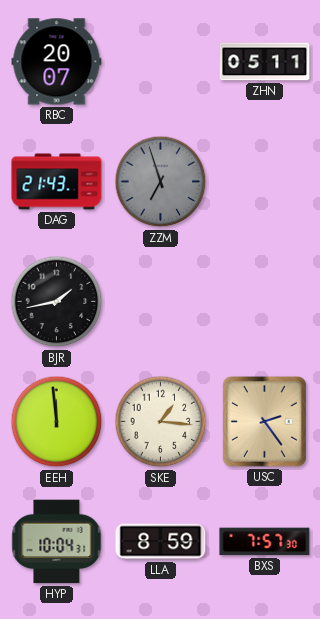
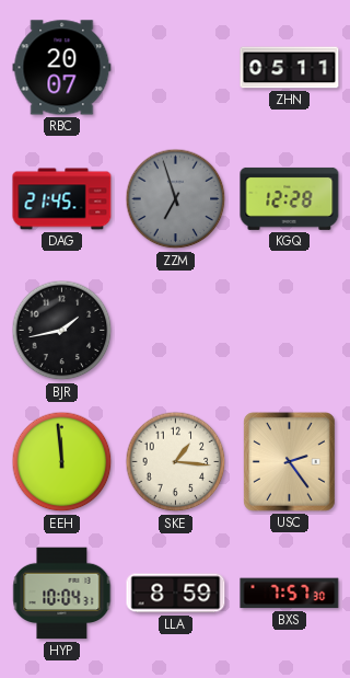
DAG: 21:43 -> 21:45
KGQ: none -> 12:28
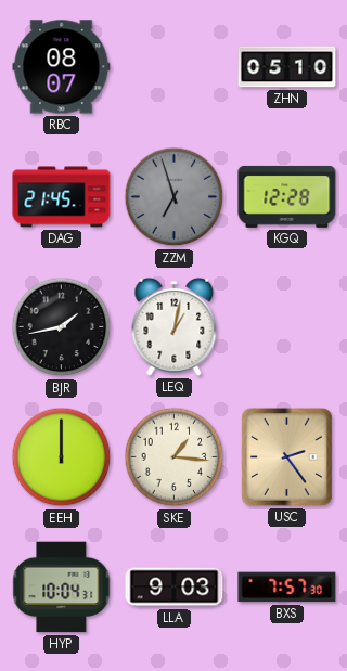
RBC: 20:07 -> 08:07
ZHN: 05:11 -> 05:10
LEQ: none -> 1:02
EEH: 11:59 -> 12:00
LLA: 8:59 -> 9:03
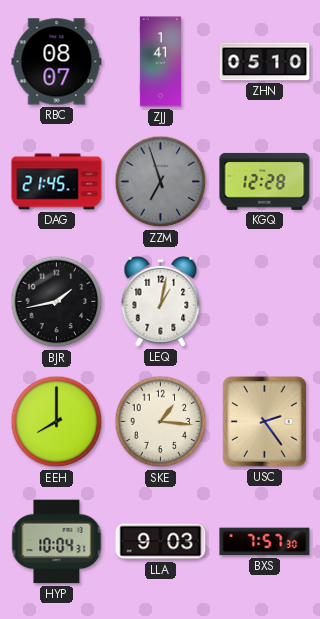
ZJJ: none -> 1:41
EEH: 12:00 -> 8:00
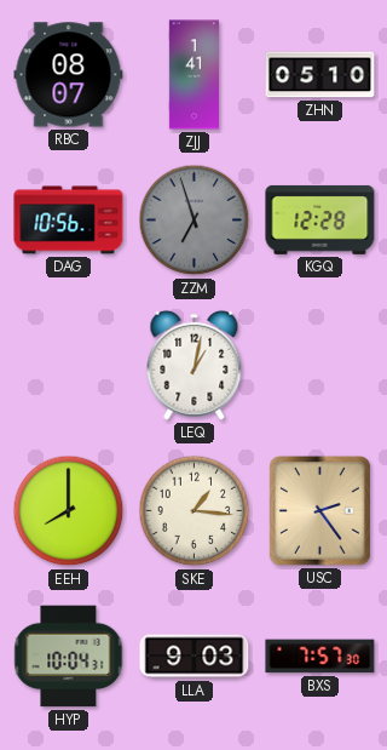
DAG: 21:45 -> 10:56
BJR: 1:43 -> none
